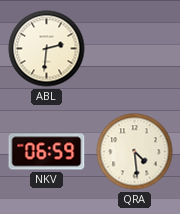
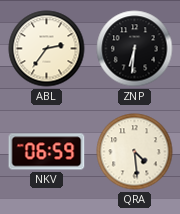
ABL: 2:31 -> 2:36
ZNP: none -> 6:31
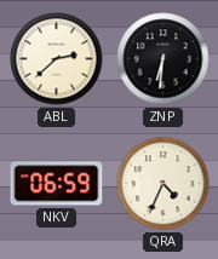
ABL: 2:36 -> 2:38
QRA: 4:29 -> 4:34
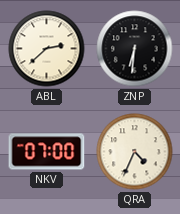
NKV: 06:59 -> 07:00
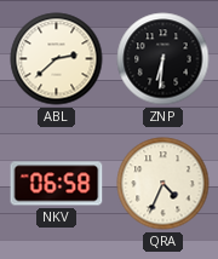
NKV: 07:00 -> 06:58
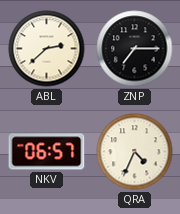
ZNP: 6:31 -> 7:15
NKV: 06:58 -> 06:57
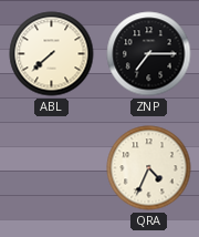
ABL: 2:38 -> 7:38
NKV: 06:57 -> none
